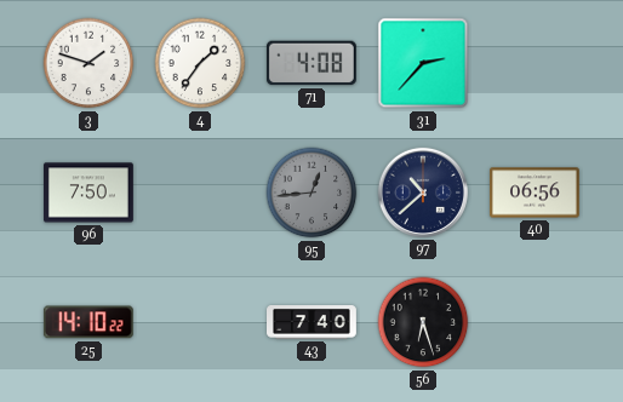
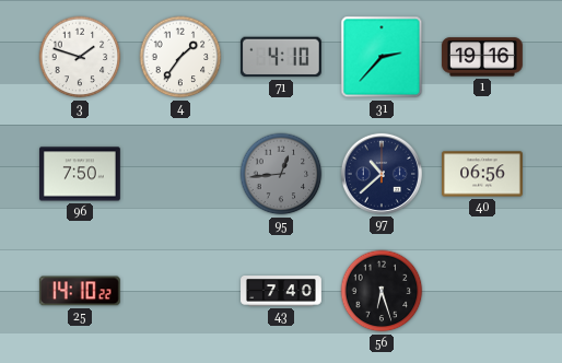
71: 4:08 -> 4:10
1: none -> 19:16
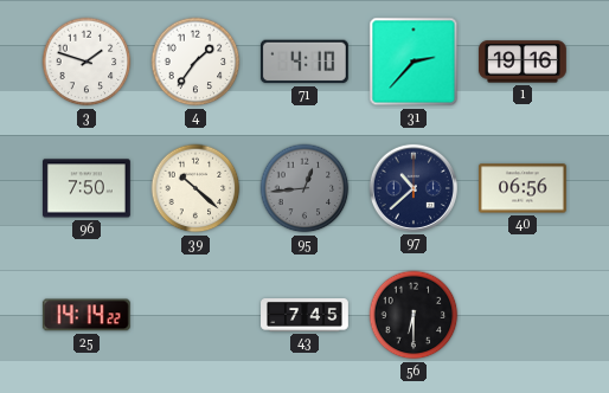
39: none -> 10:22
25: 14:10 -> 14:14
43: 7:40 -> 7:45
56: 6:27 -> 6:30
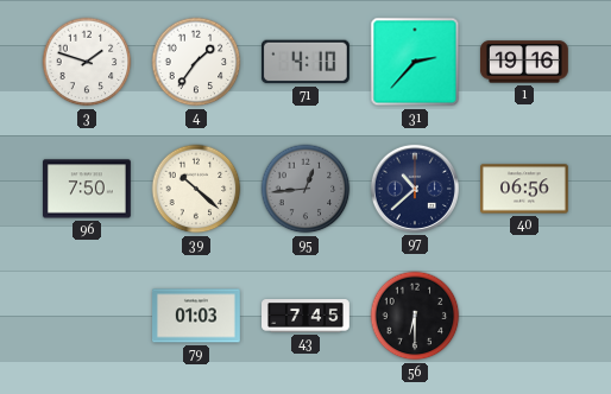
25: 14:14 -> none
79: none -> 01:03
